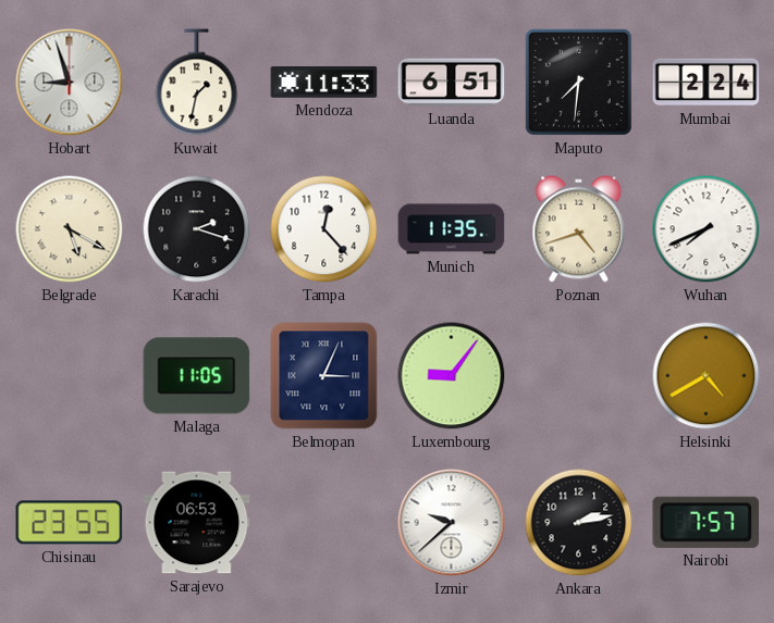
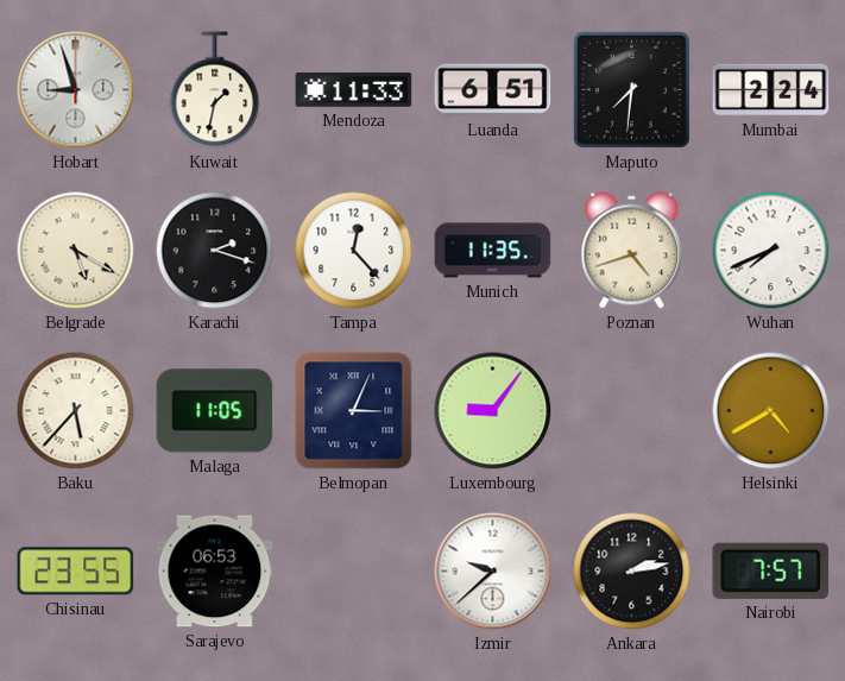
Baku: none -> 5:37
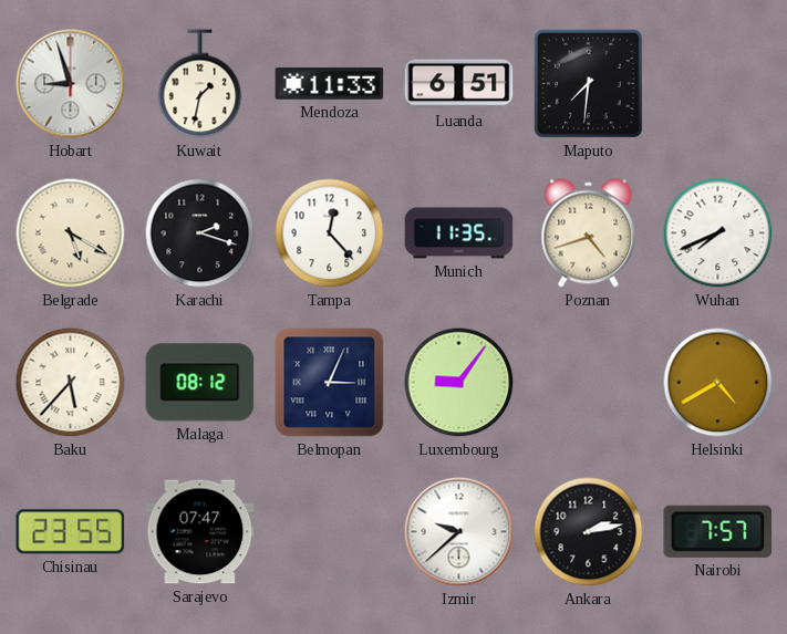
Mumbai: 2:24 -> none
Malaga: 11:05 -> 08:12
Sarajevo: 06:53 -> 07:47
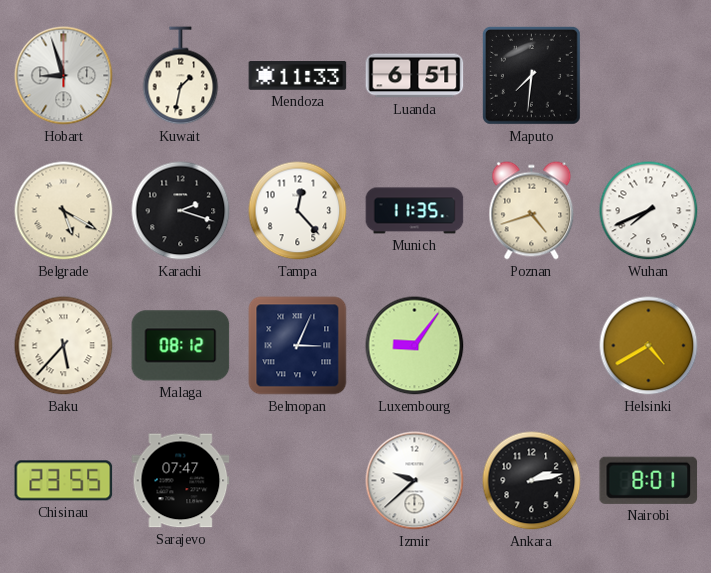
Nairobi: 7:57 -> 8:01
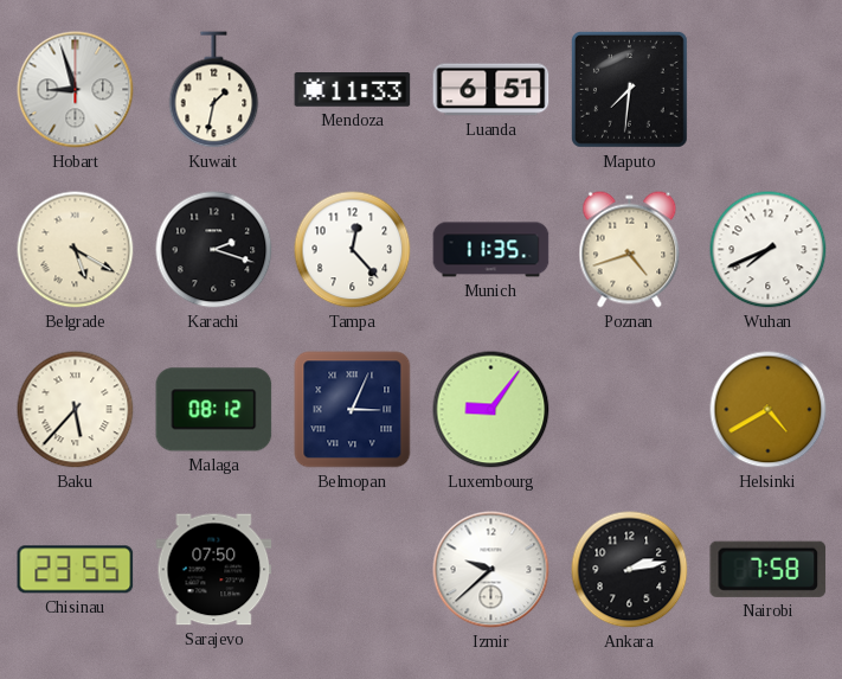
Sarajevo: 07:47 -> 07:50
Nairobi: 8:01 -> 7:58
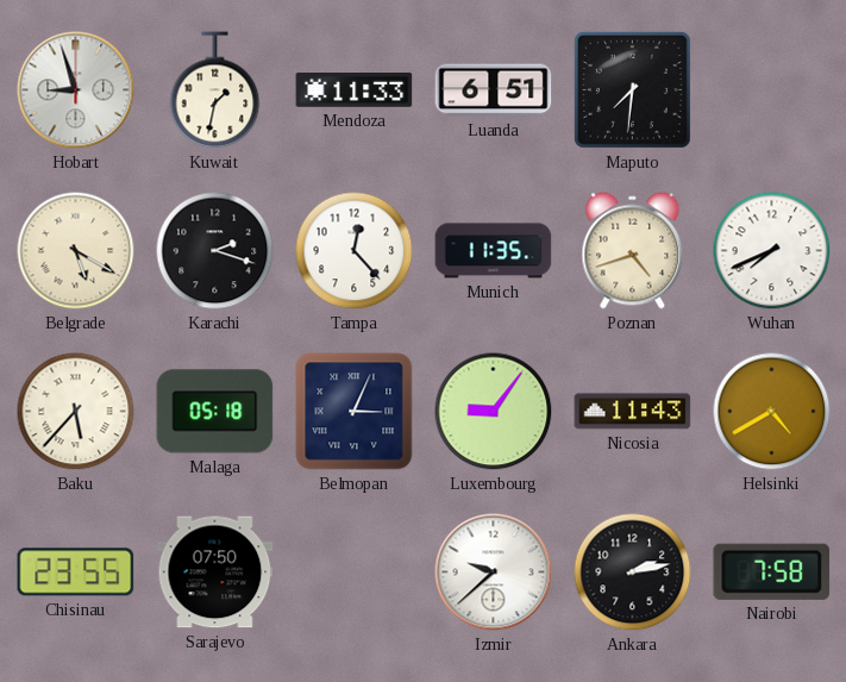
Malaga: 08:12 -> 05:18
Nicosia: none -> 11:43
